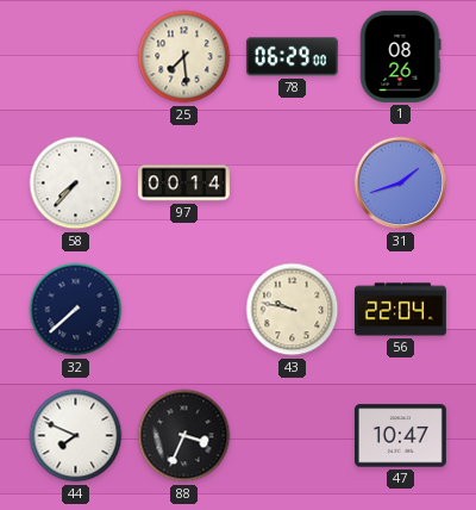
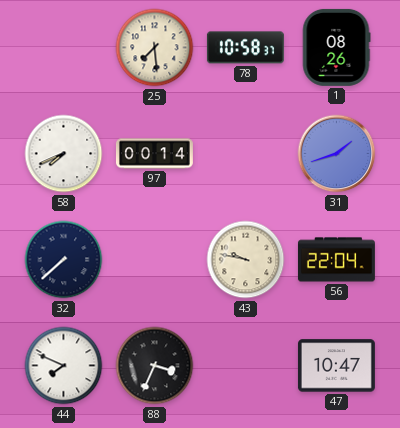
78: 06:29 -> 10:58
58: 7:37 -> 7:41
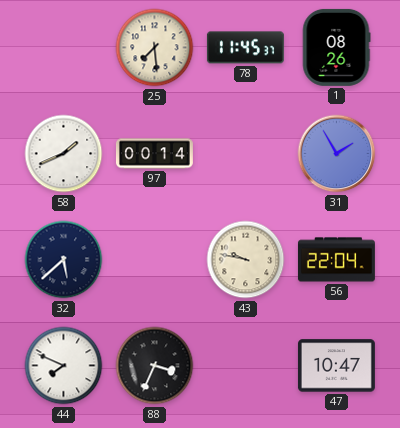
78: 10:58 -> 11:45
58: 7:41 -> 1:41
31: 1:42 -> 1:55
32: 7:38 -> 5:38
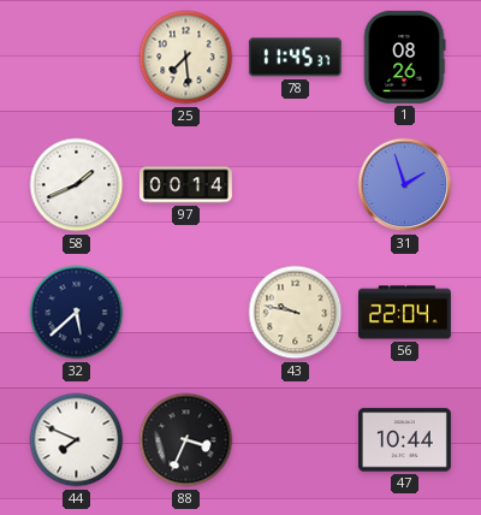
31: 1:55 -> 1:57
47: 10:47 -> 10:44
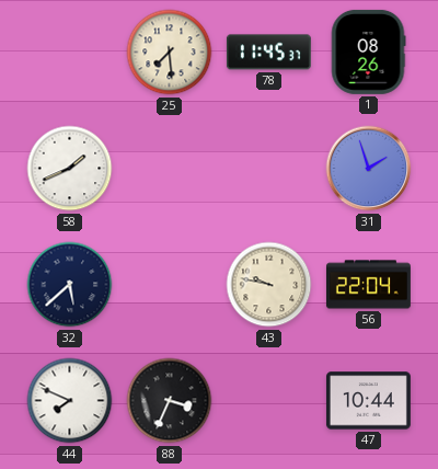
97: 00:14 -> none
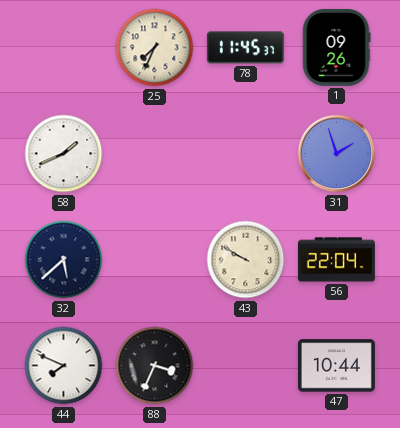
25: 7:29 -> 7:34
1: 08:26 -> 09:26
43: 9:47 -> 9:50
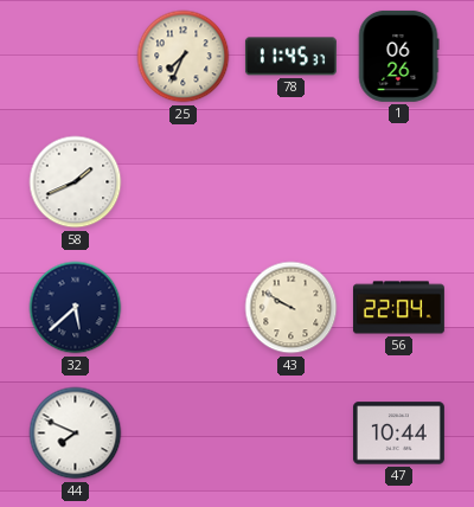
1: 09:26 -> 06:26
31: 1:57 -> none
88: 3:34 -> none
